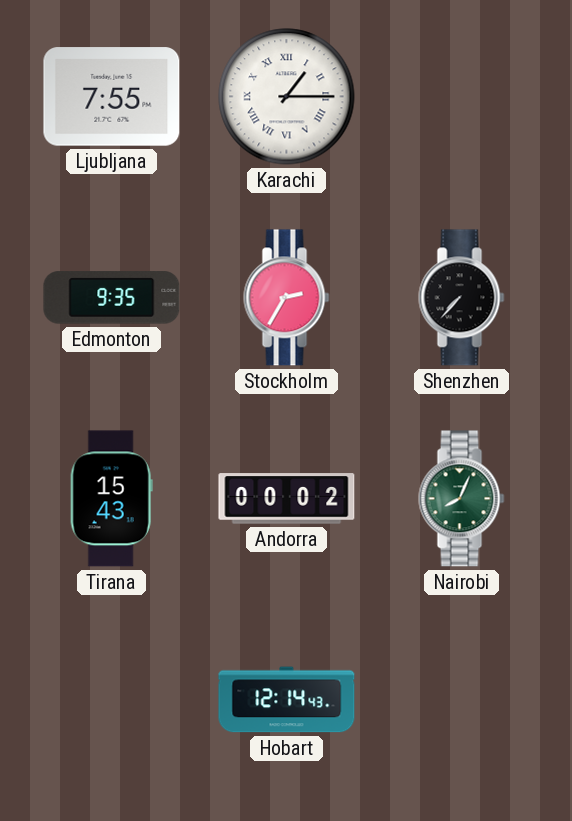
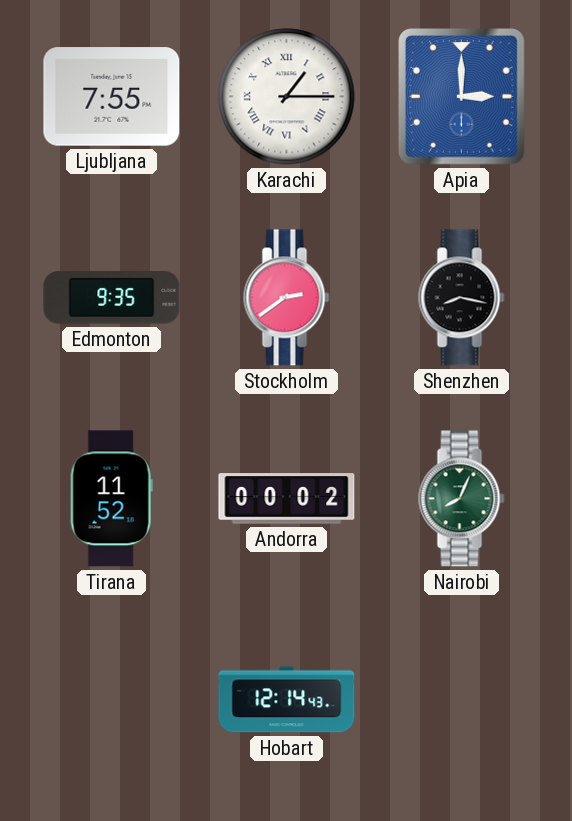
Apia: none -> 3:00
Stockholm: 2:35 -> 2:39
Shenzhen: 7:37 -> 8:17
Tirana: 15:43 -> 11:52
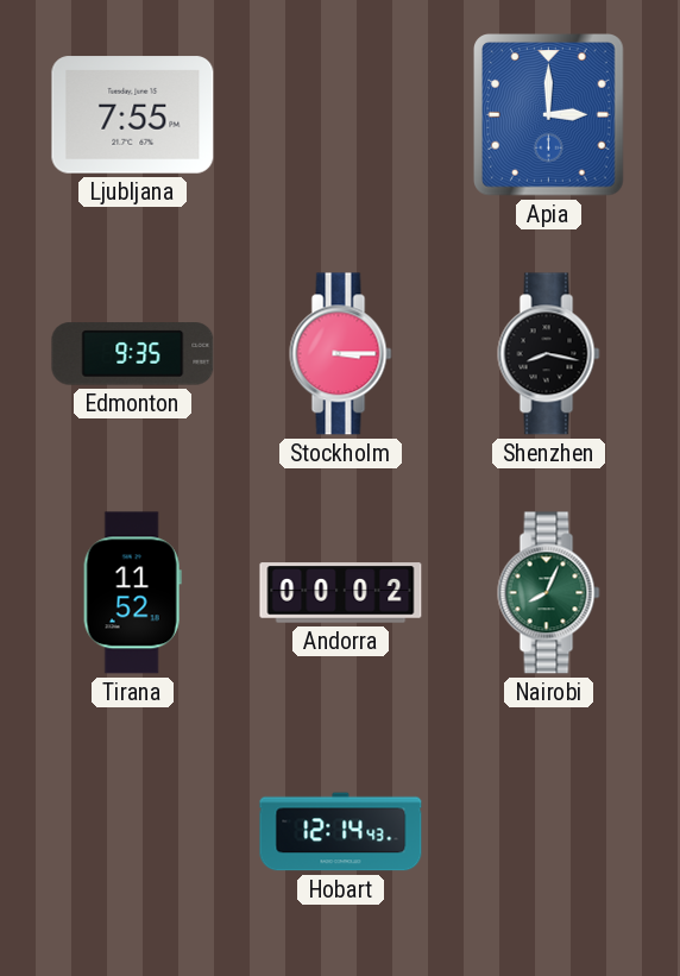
Karachi: 1:15 -> none
Stockholm: 2:39 -> 3:15
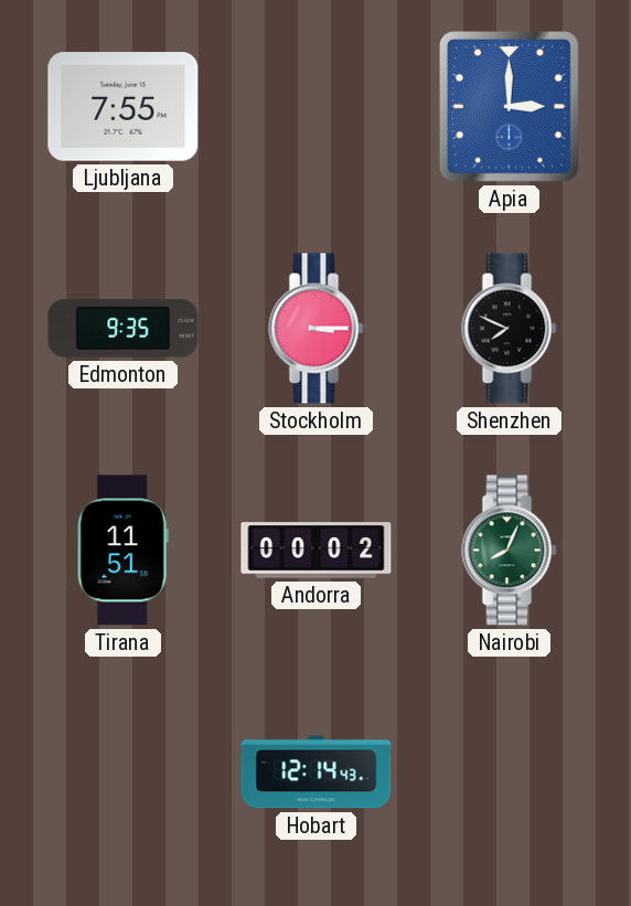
Shenzhen: 8:17 -> 7:49
Tirana: 11:52 -> 11:51
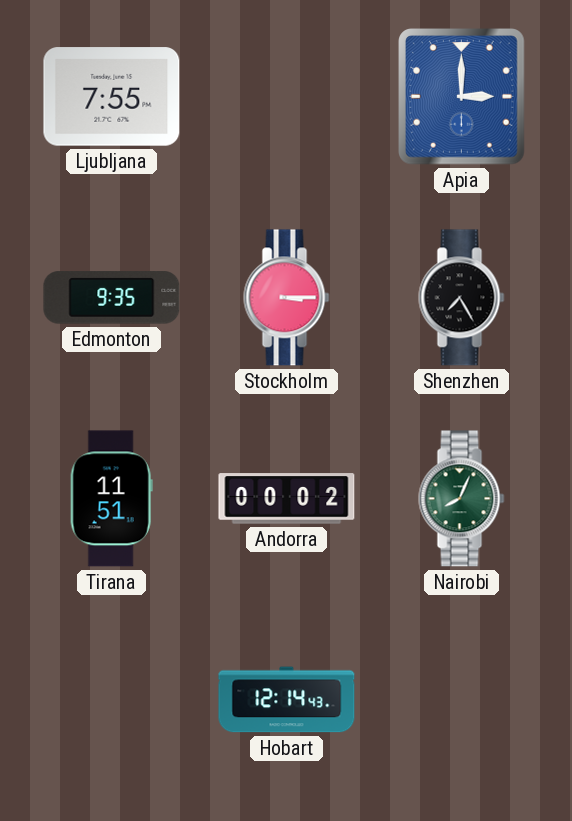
Shenzhen: 7:49 -> 7:25
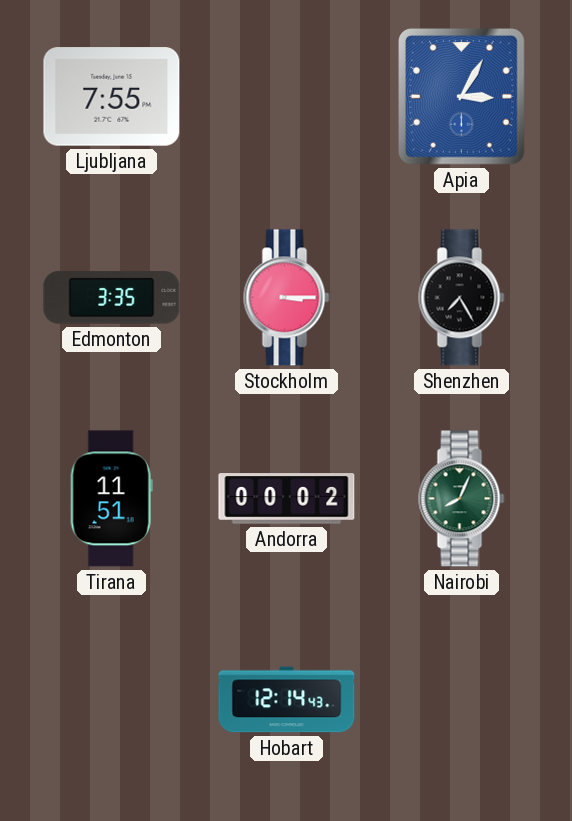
Apia: 3:00 -> 3:05
Edmonton: 9:35 -> 3:35
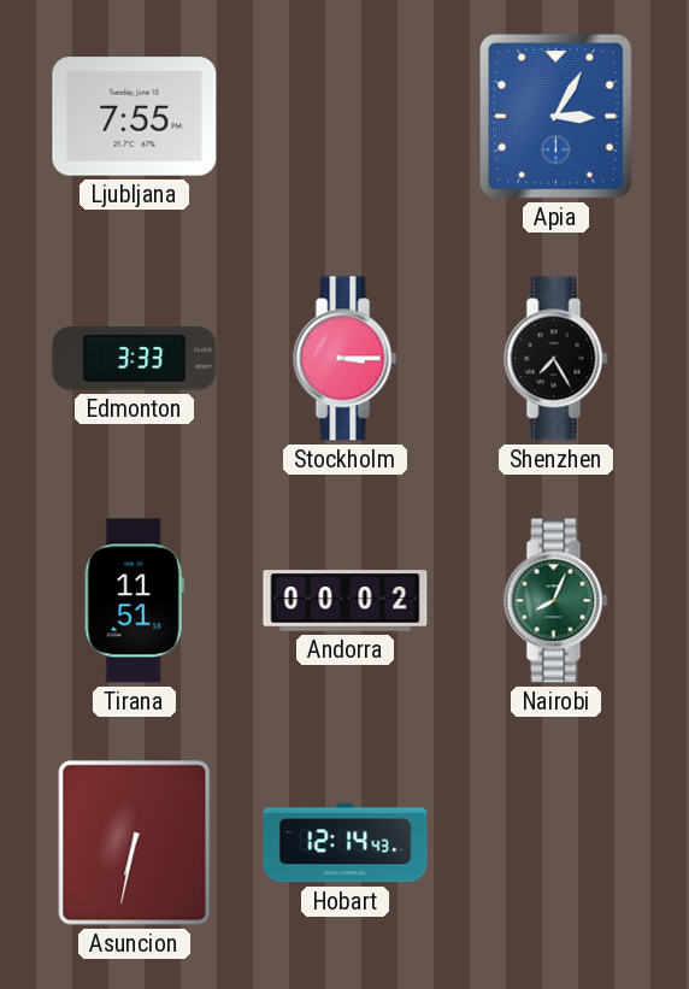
Edmonton: 3:35 -> 3:33
Asuncion: none -> 6:32
